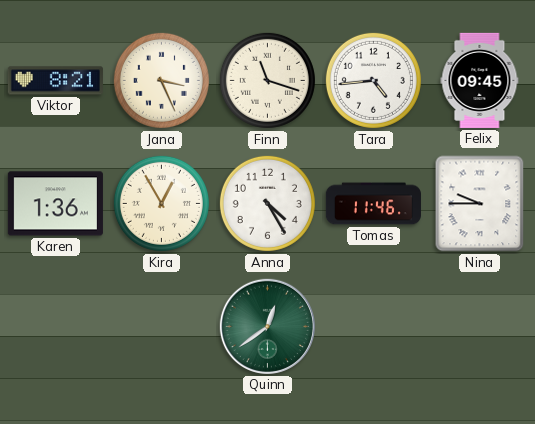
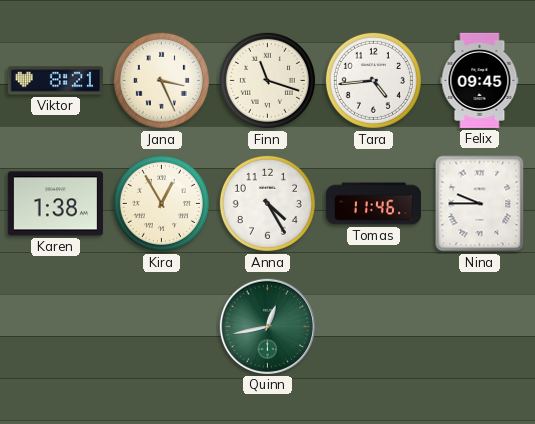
Karen: 1:36 -> 1:38
Quinn: 12:39 -> 12:43
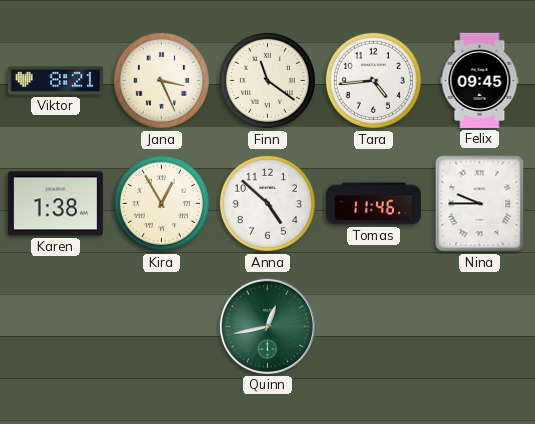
Finn: 11:18 -> 11:21
Anna: 4:25 -> 4:52
